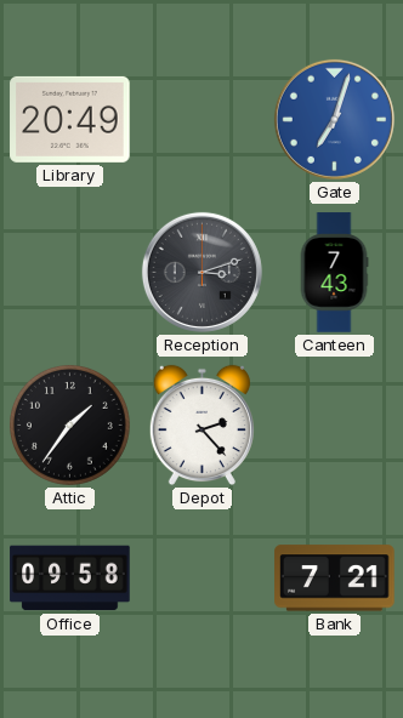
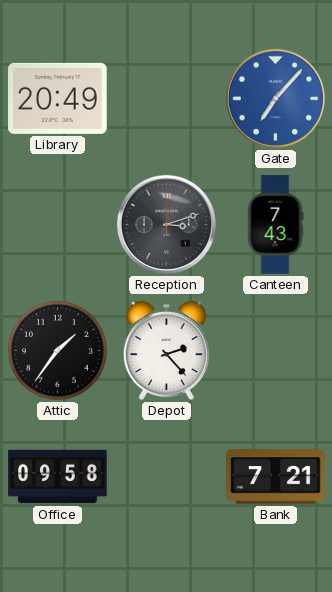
Gate: 7:03 -> 7:07
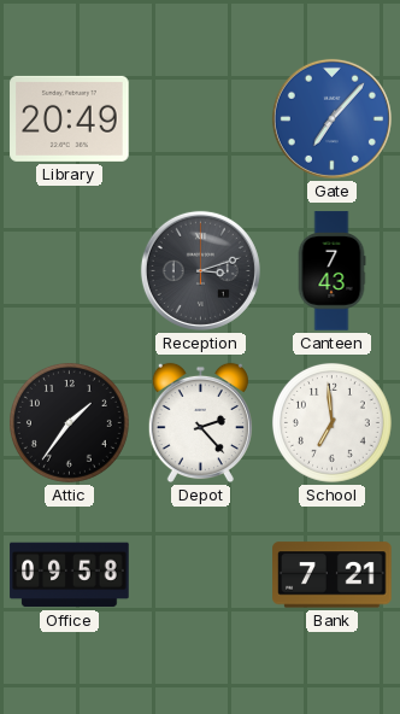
School: none -> 6:59
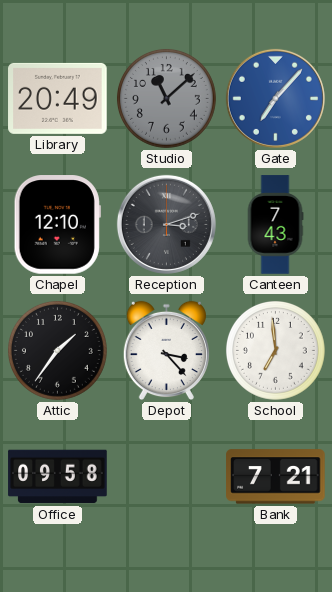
Studio: none -> 11:08
Chapel: none -> 12:10
Depot: 2:23 -> 3:23
